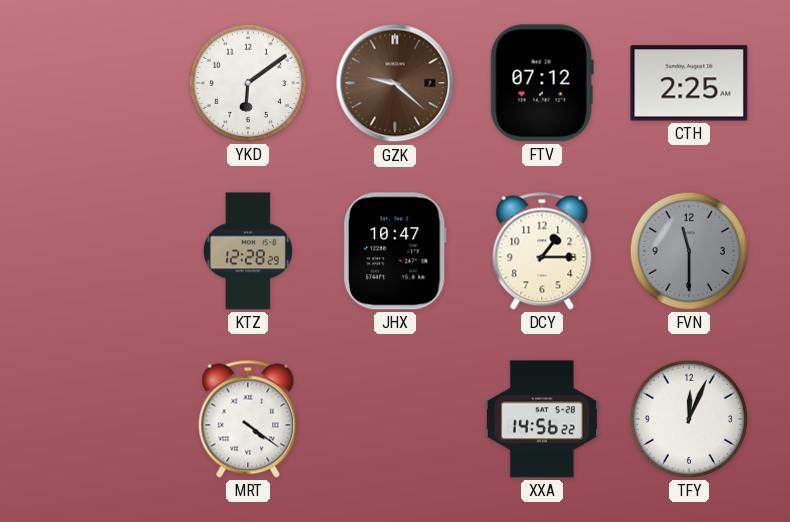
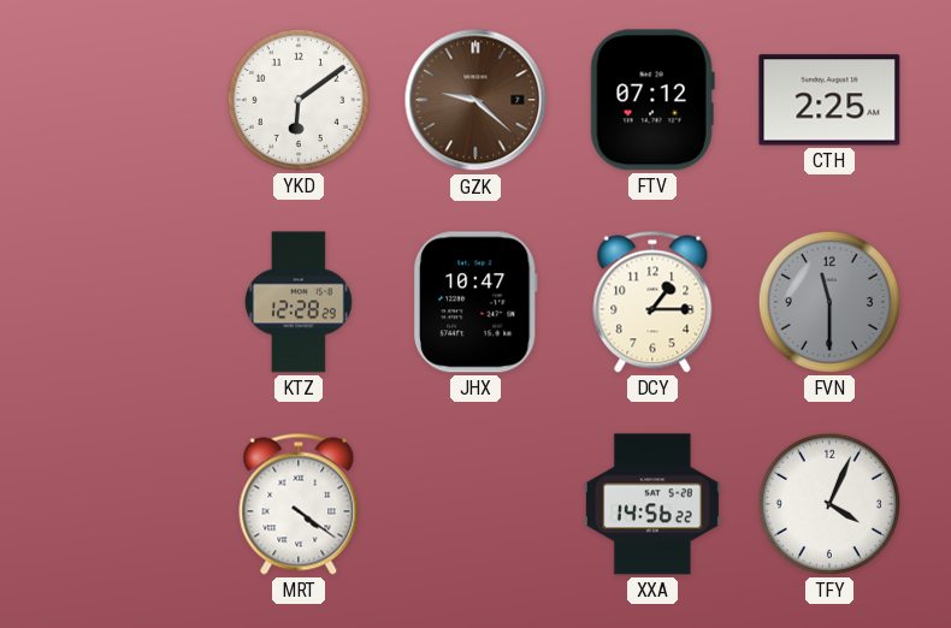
TFY: 12:04 -> 4:04
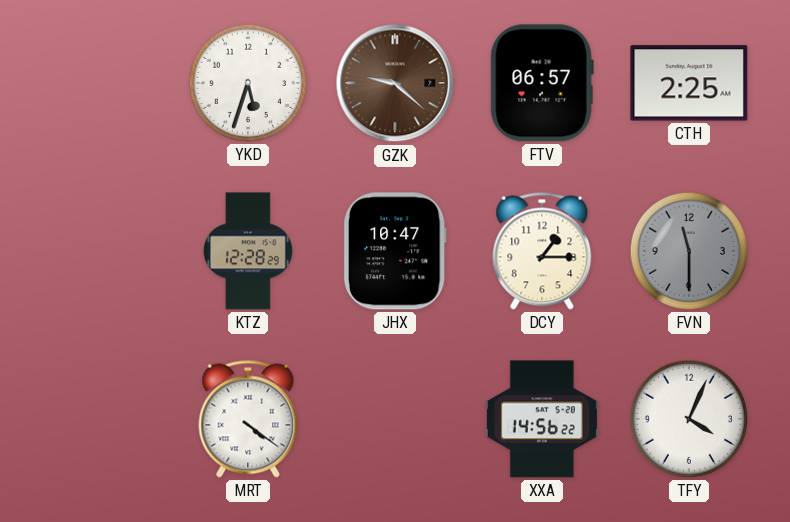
YKD: 6:09 -> 5:33
FTV: 07:12 -> 06:57
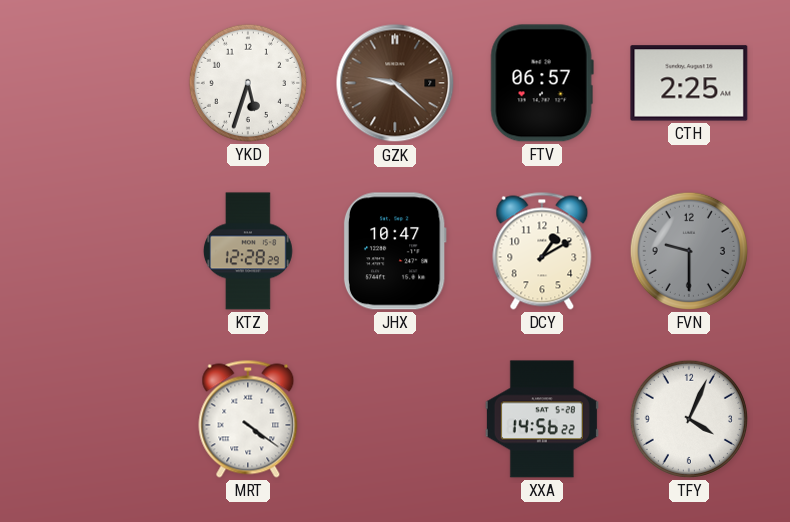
DCY: 1:15 -> 1:10
FVN: 11:30 -> 9:30
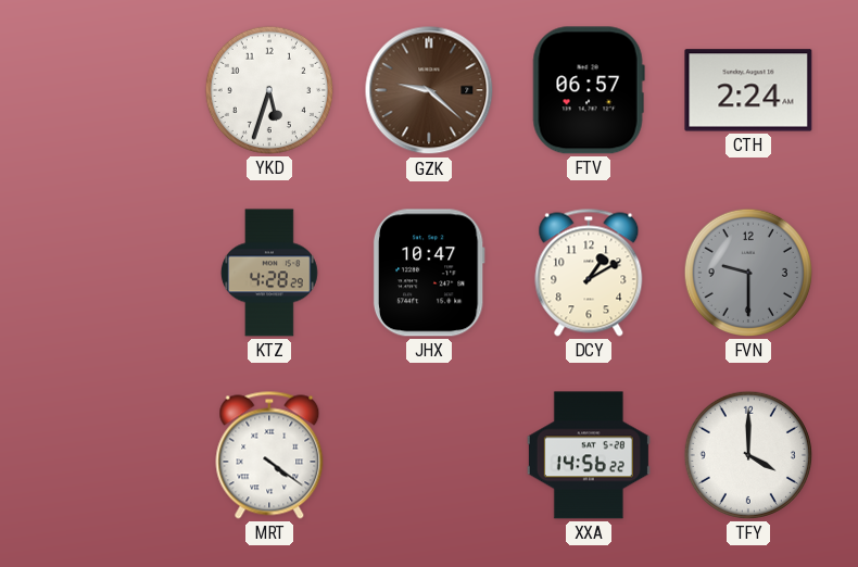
CTH: 2:25 -> 2:24
KTZ: 12:28 -> 4:28
TFY: 4:04 -> 4:00
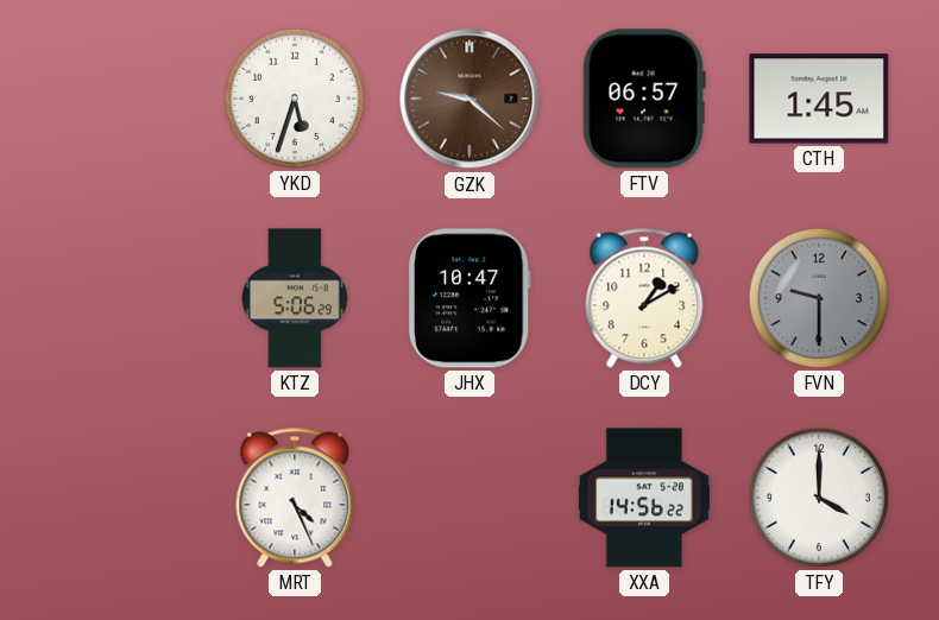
CTH: 2:24 -> 1:45
KTZ: 4:28 -> 5:06
MRT: 4:21 -> 4:26
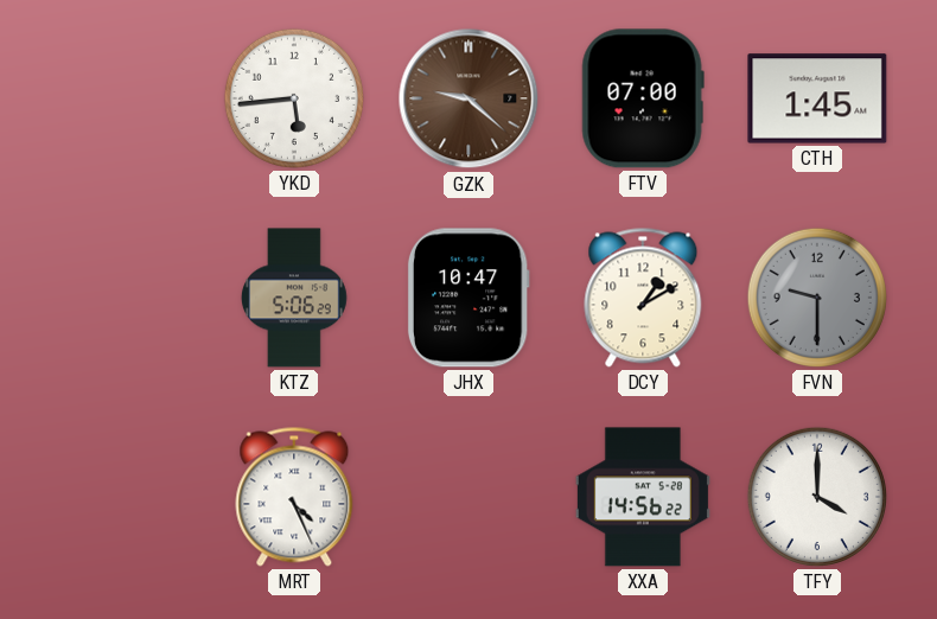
YKD: 5:33 -> 5:44
FTV: 06:57 -> 07:00
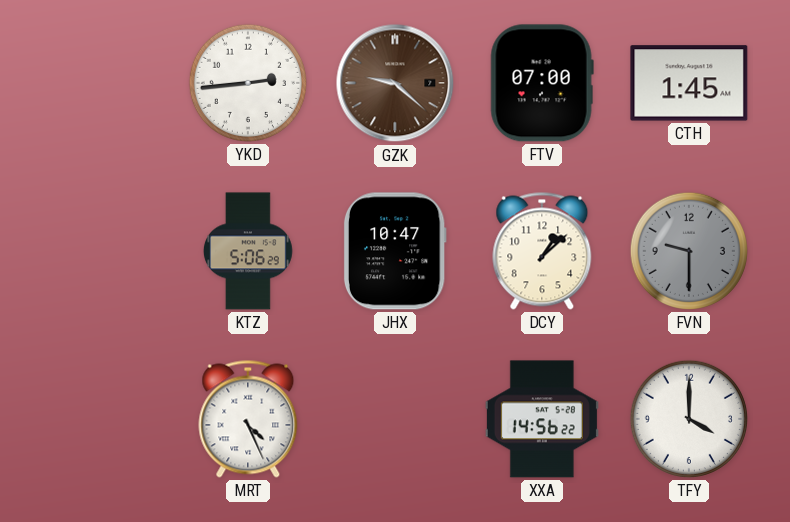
YKD: 5:44 -> 2:44
DCY: 1:10 -> 1:08
